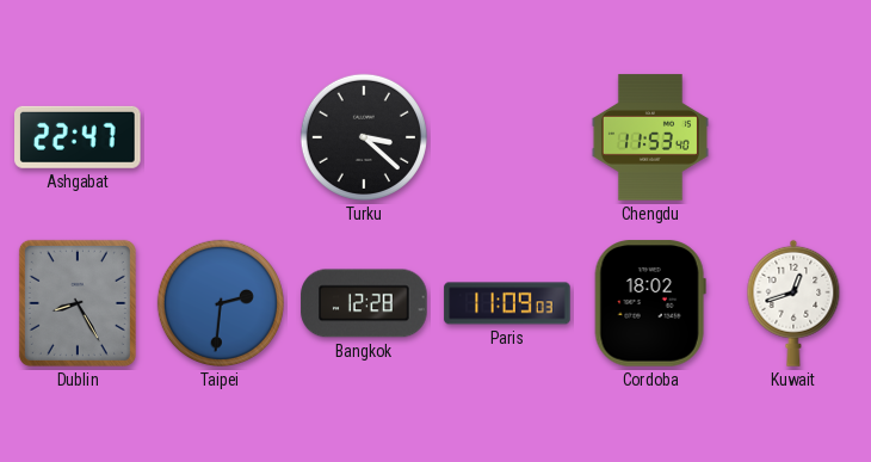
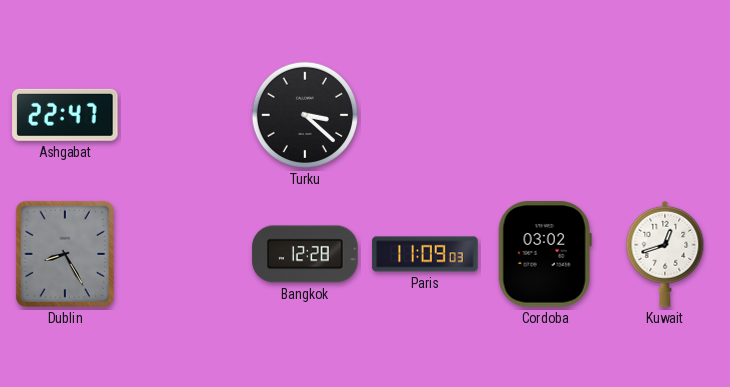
Chengdu: 11:53 -> none
Taipei: 2:31 -> none
Cordoba: 18:02 -> 03:02
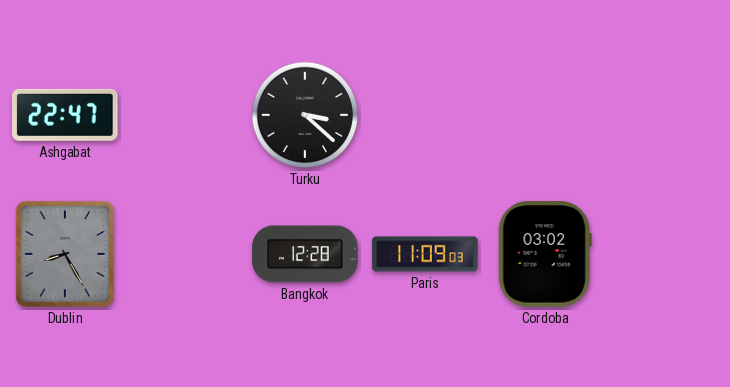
Kuwait: 12:42 -> none
